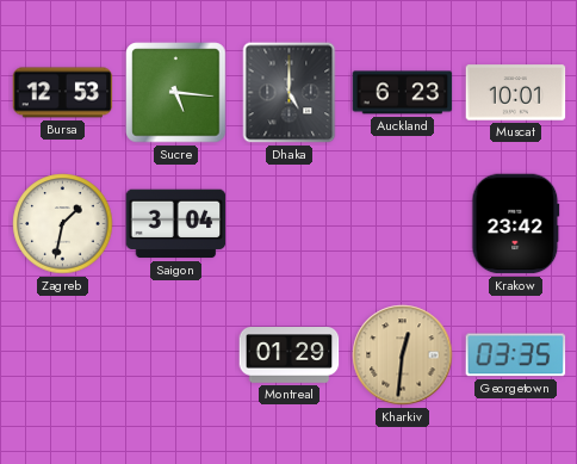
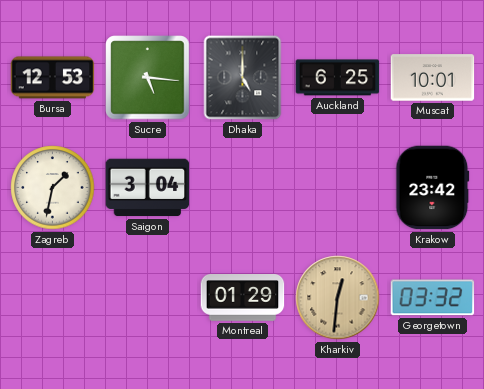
Auckland: 6:23 -> 6:25
Georgetown: 03:35 -> 03:32
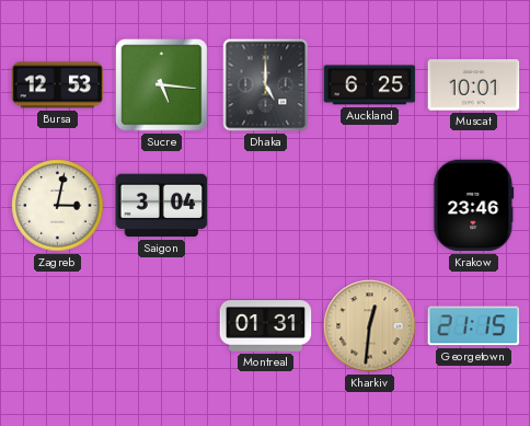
Zagreb: 1:32 -> 3:02
Krakow: 23:42 -> 23:46
Montreal: 01:29 -> 01:31
Georgetown: 03:32 -> 21:15
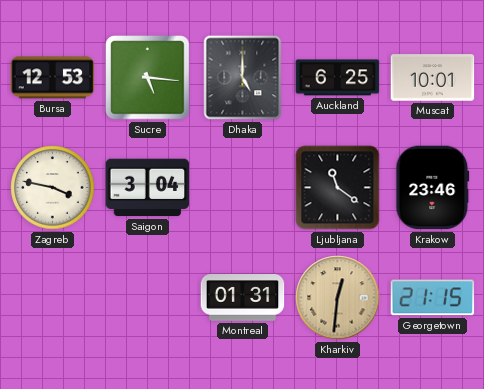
Zagreb: 3:02 -> 3:47
Ljubljana: none -> 11:21
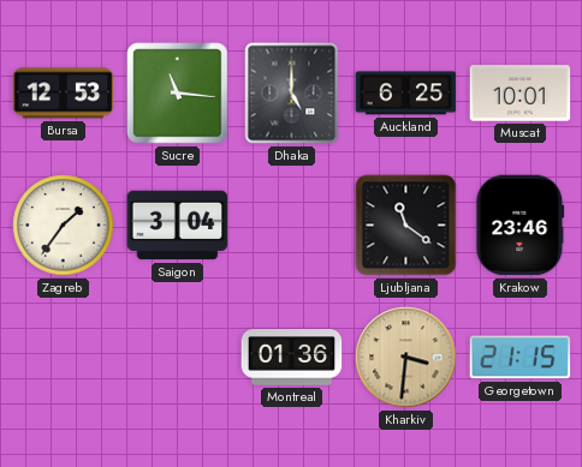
Sucre: 5:16 -> 11:16
Zagreb: 3:47 -> 1:36
Montreal: 01:31 -> 01:36
Kharkiv: 12:31 -> 3:31
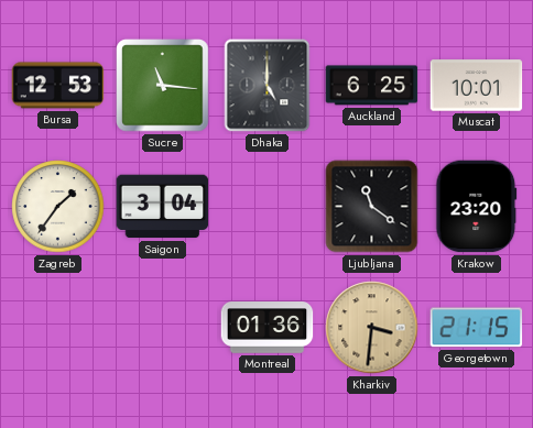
Krakow: 23:46 -> 23:20
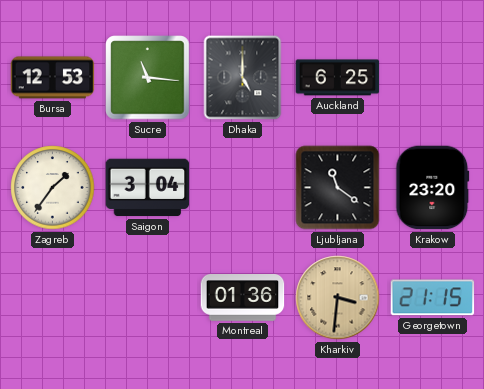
Muscat: 10:01 -> none
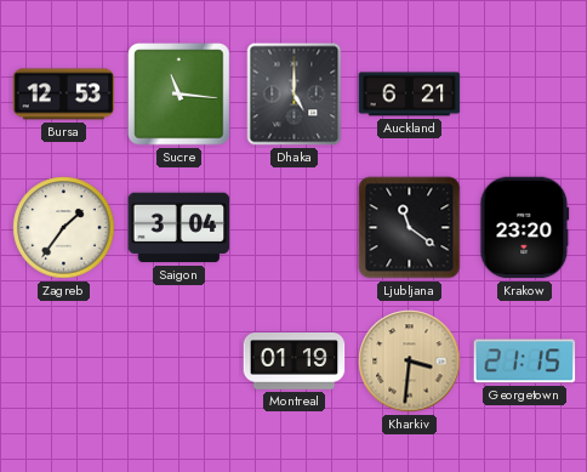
Auckland: 6:25 -> 6:21
Montreal: 01:36 -> 01:19
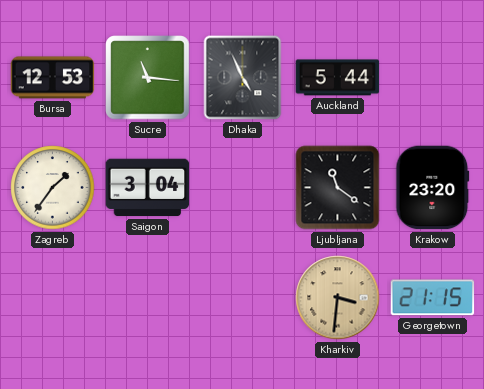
Dhaka: 5:00 -> 4:56
Auckland: 6:21 -> 5:44
Montreal: 01:19 -> none
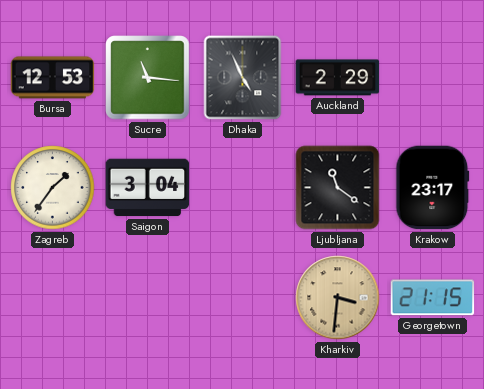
Auckland: 5:44 -> 2:29
Krakow: 23:20 -> 23:17
